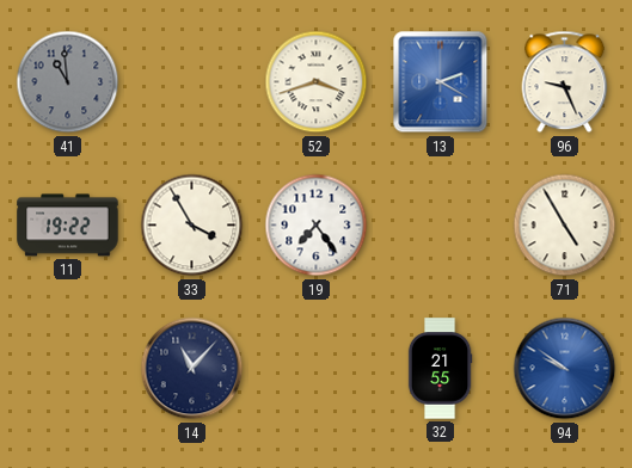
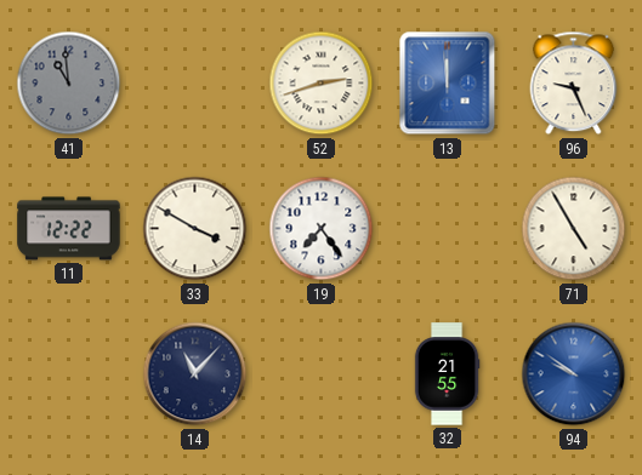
52: 3:42 -> 2:42
13: 2:20 -> 11:59
11: 19:22 -> 12:22
33: 3:55 -> 3:50
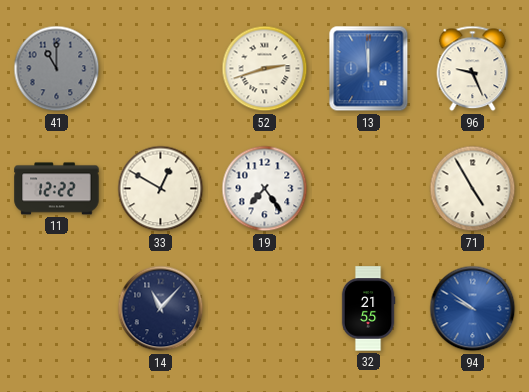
41: 10:59 -> 11:00
33: 3:50 -> 12:50
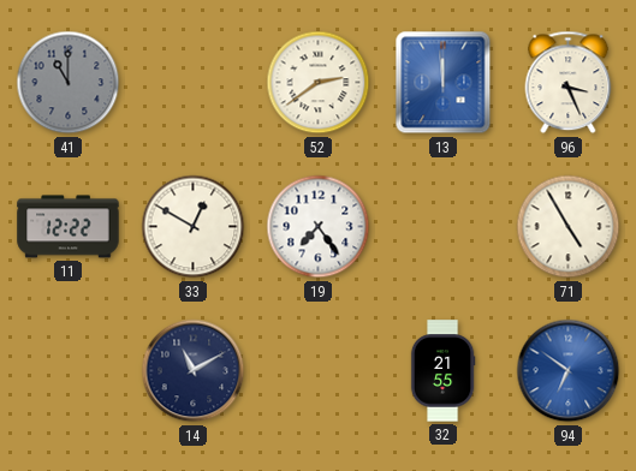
52: 2:42 -> 2:39
96: 9:26 -> 3:26
14: 11:07 -> 11:10
94: 9:51 -> 6:51
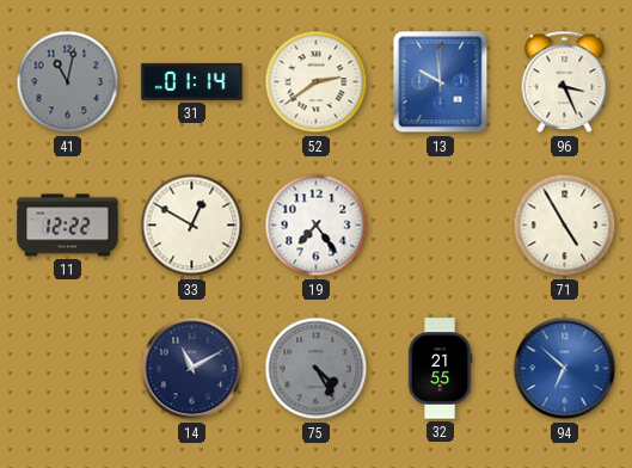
41: 11:00 -> 11:02
31: none -> 01:14
13: 11:59 -> 9:59
75: none -> 4:25
94: 6:51 -> 6:52
